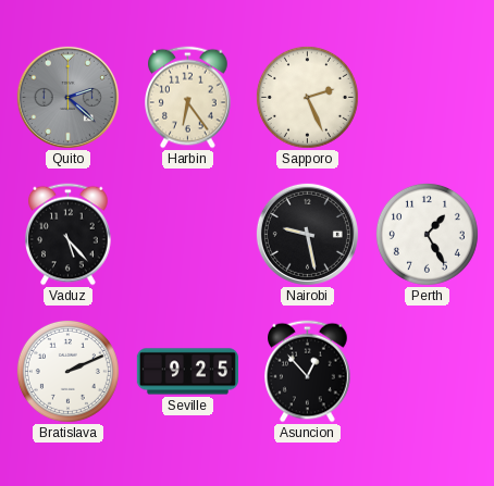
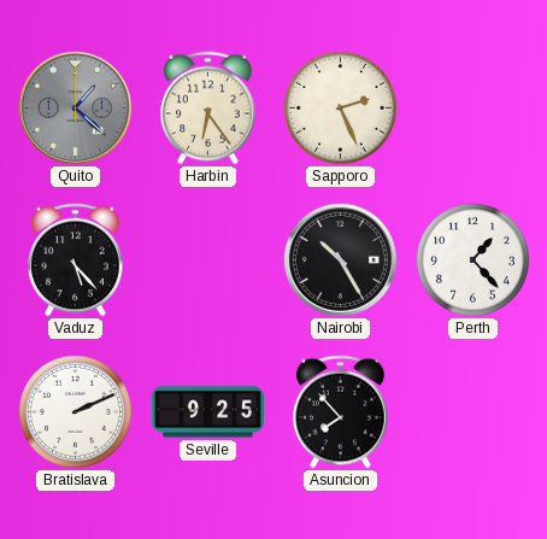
Quito: 2:22 -> 1:22
Nairobi: 9:28 -> 10:25
Perth: 1:25 -> 1:23
Asuncion: 12:53 -> 7:53
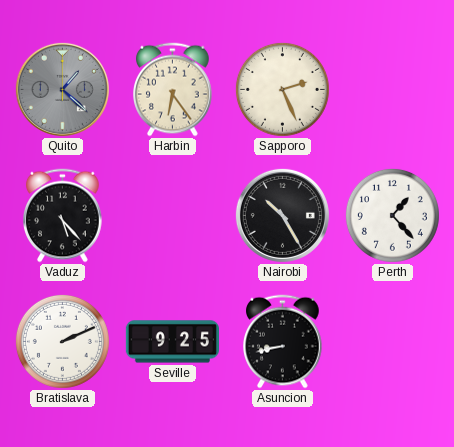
Asuncion: 7:53 -> 8:43
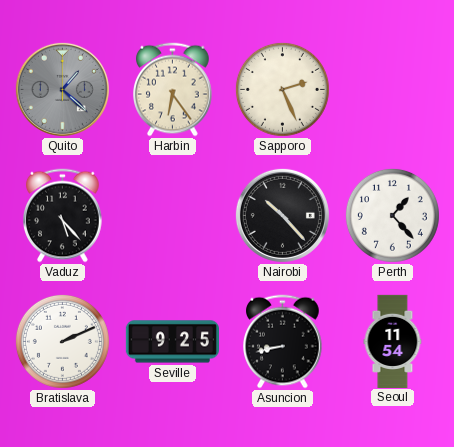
Nairobi: 10:25 -> 10:23
Seoul: none -> 11:54
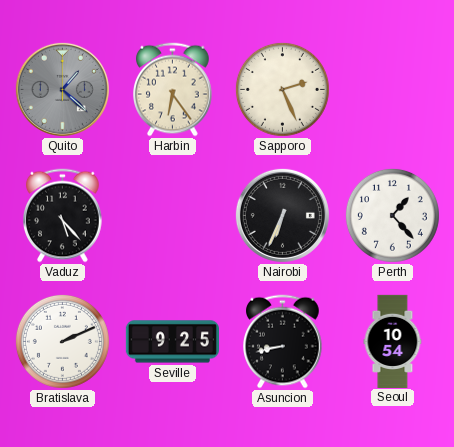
Nairobi: 10:23 -> 6:34
Seoul: 11:54 -> 10:54
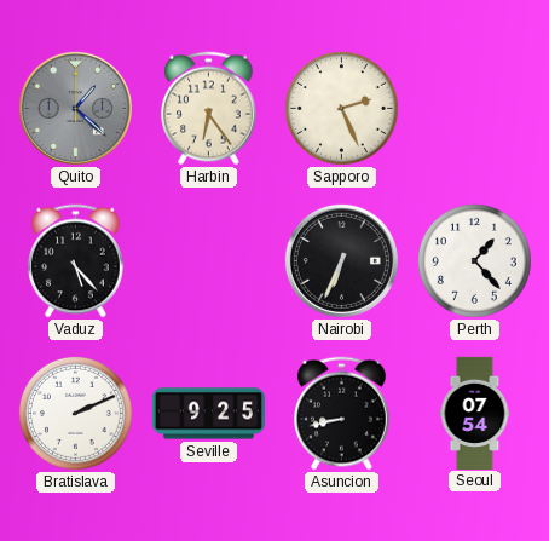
Seoul: 10:54 -> 07:54
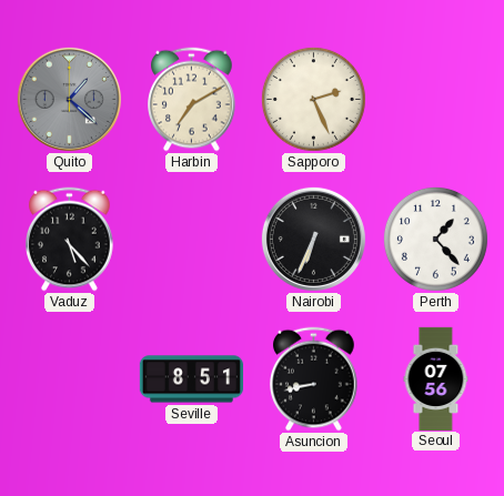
Harbin: 6:24 -> 7:10
Bratislava: 2:11 -> none
Seville: 9:25 -> 8:51
Seoul: 07:54 -> 07:56
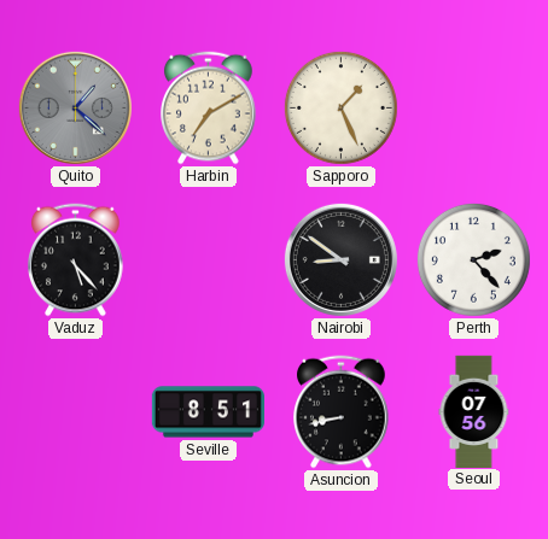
Sapporo: 2:26 -> 1:26
Nairobi: 6:34 -> 8:51
Perth: 1:23 -> 2:23
